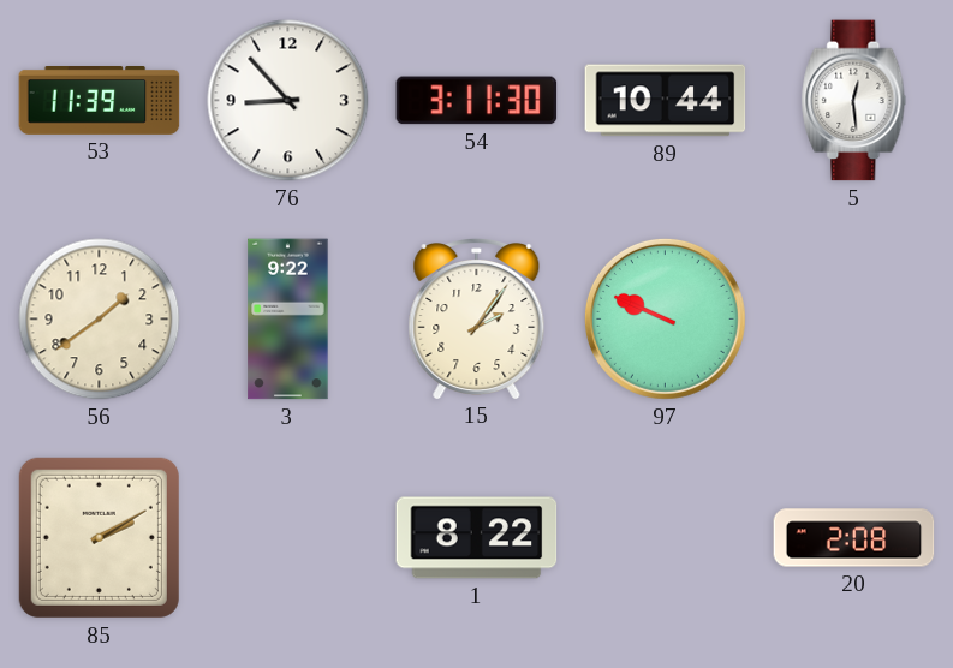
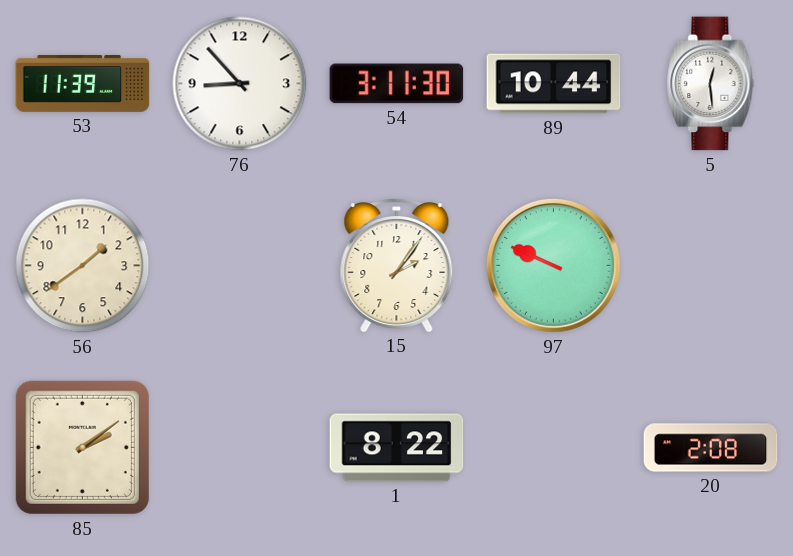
3: 9:22 -> none
85: 2:10 -> 2:09
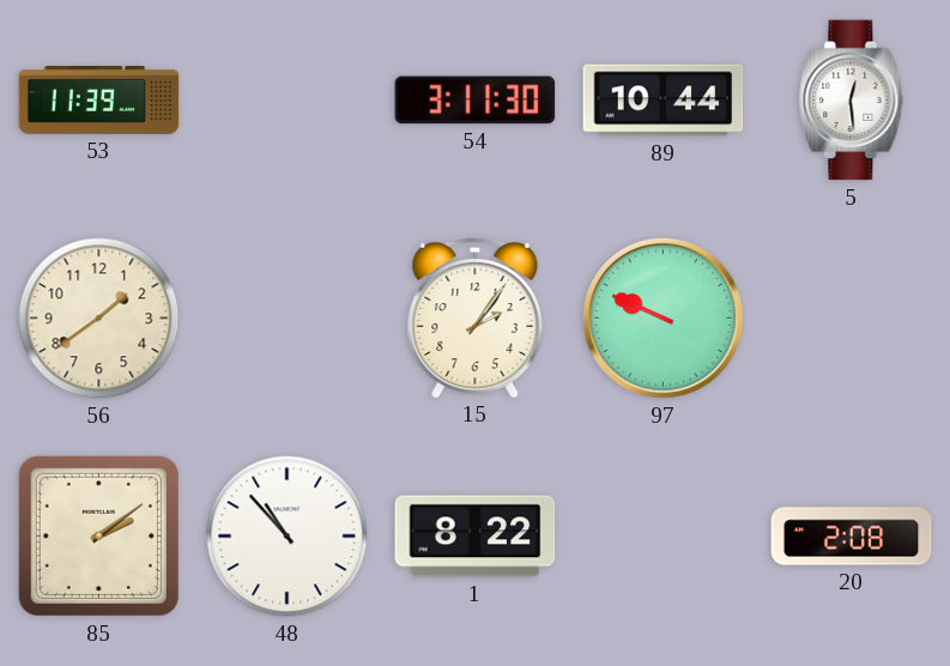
76: 8:53 -> none
48: none -> 10:53
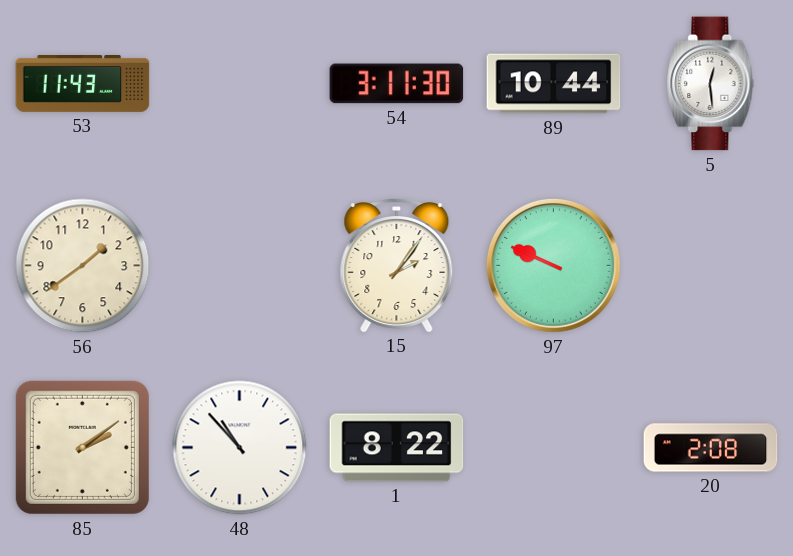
53: 11:39 -> 11:43
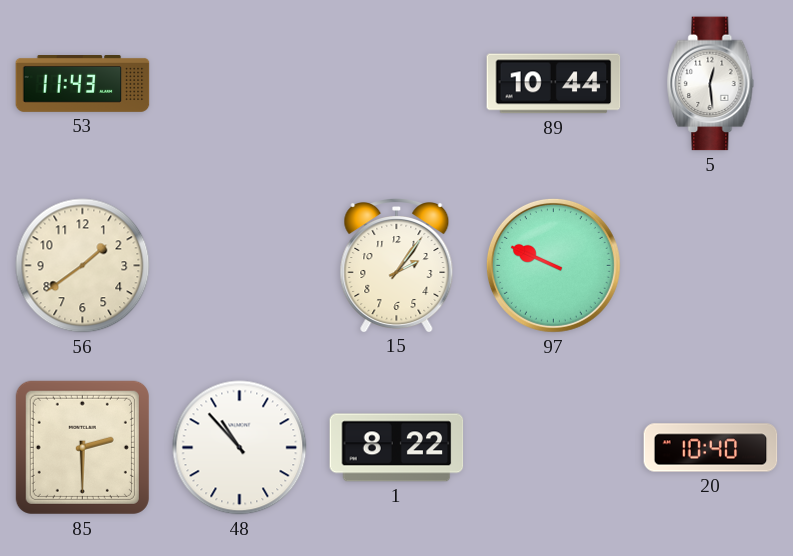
54: 3:11 -> none
85: 2:09 -> 2:30
20: 2:08 -> 10:40
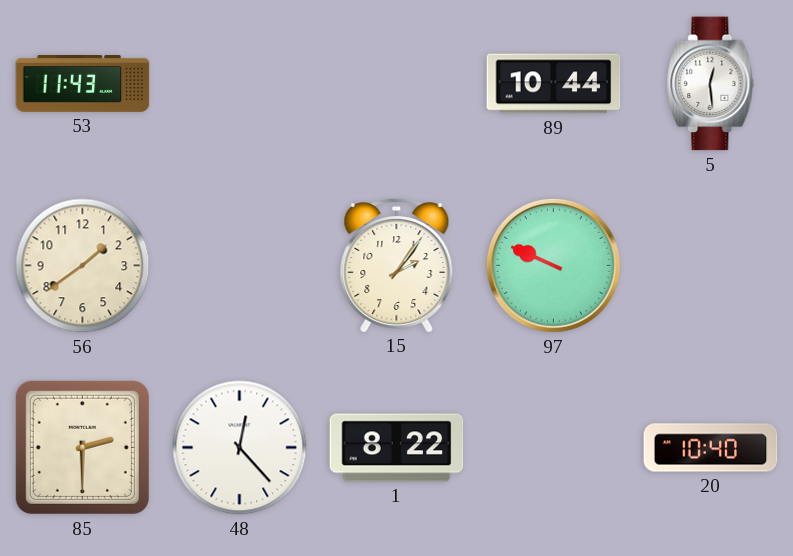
48: 10:53 -> 12:23
